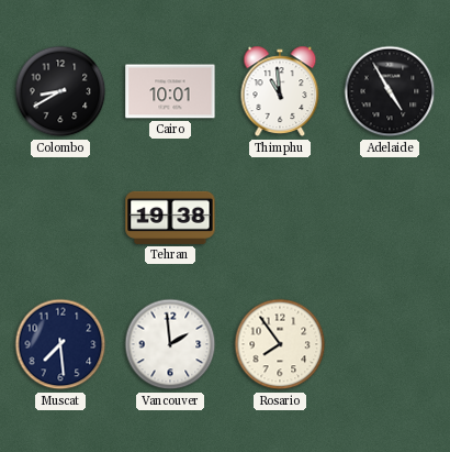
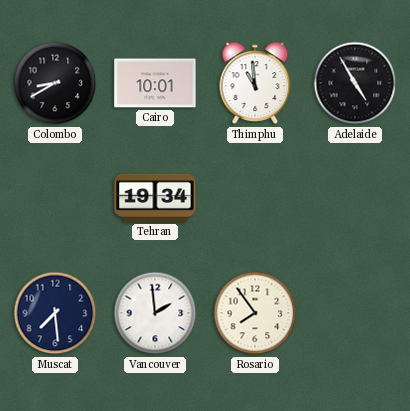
Tehran: 19:38 -> 19:34
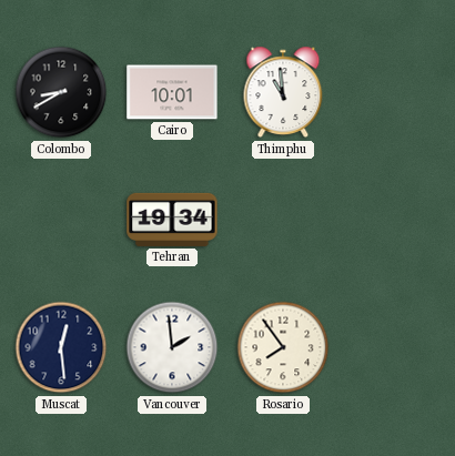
Adelaide: 4:55 -> none
Muscat: 7:29 -> 12:29
